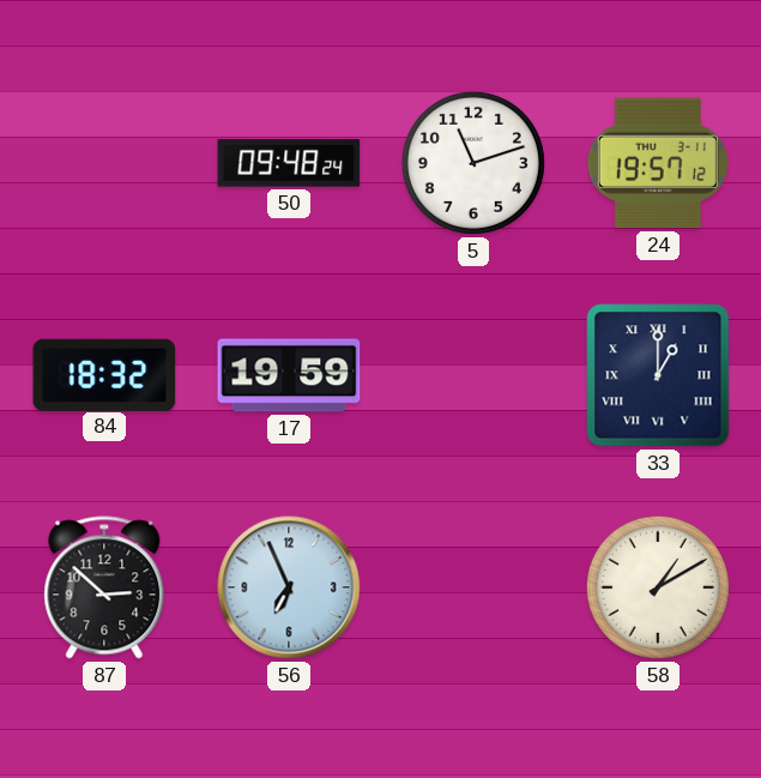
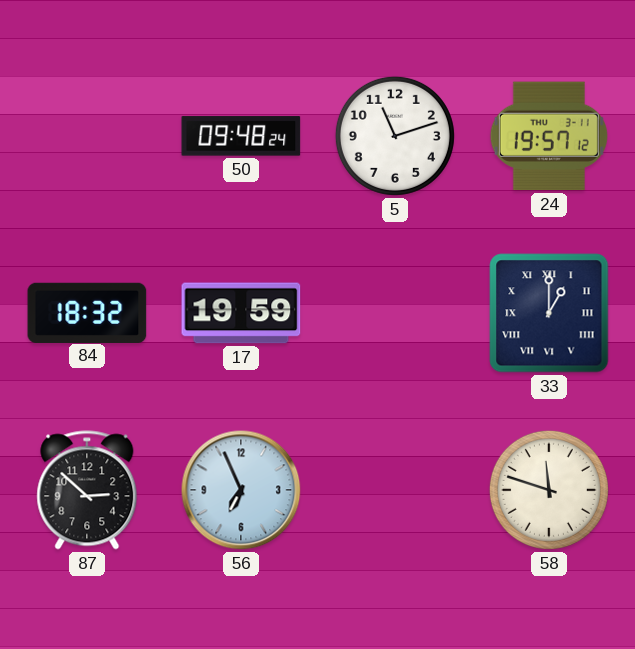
58: 1:10 -> 11:48
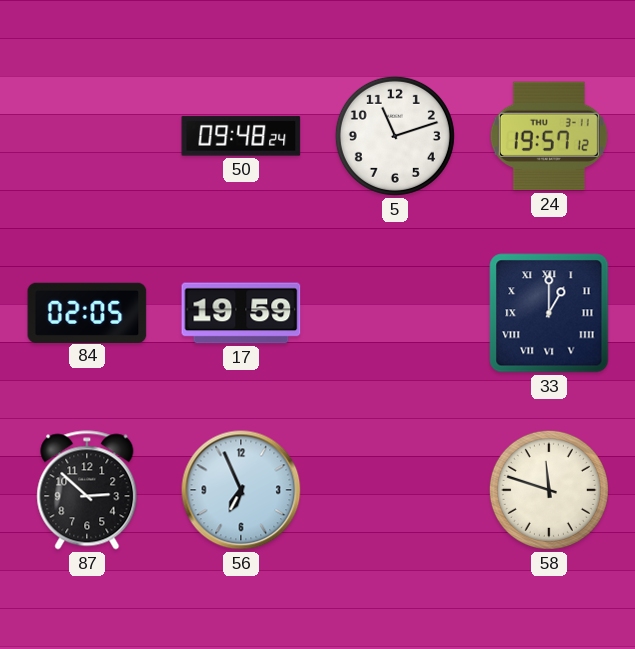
84: 18:32 -> 02:05
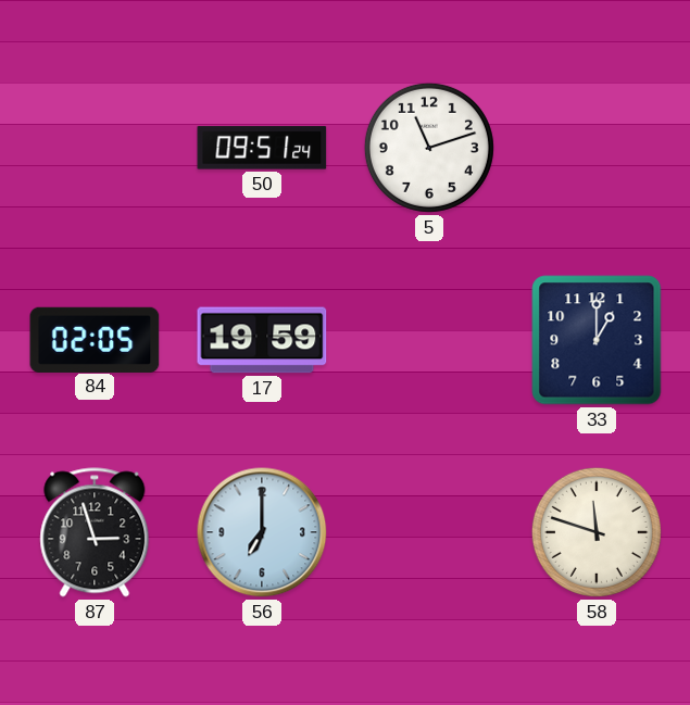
50: 09:48 -> 09:51
24: 19:57 -> none
33 numerals: Roman -> Arabic
87: 2:52 -> 2:57
56: 6:56 -> 7:00
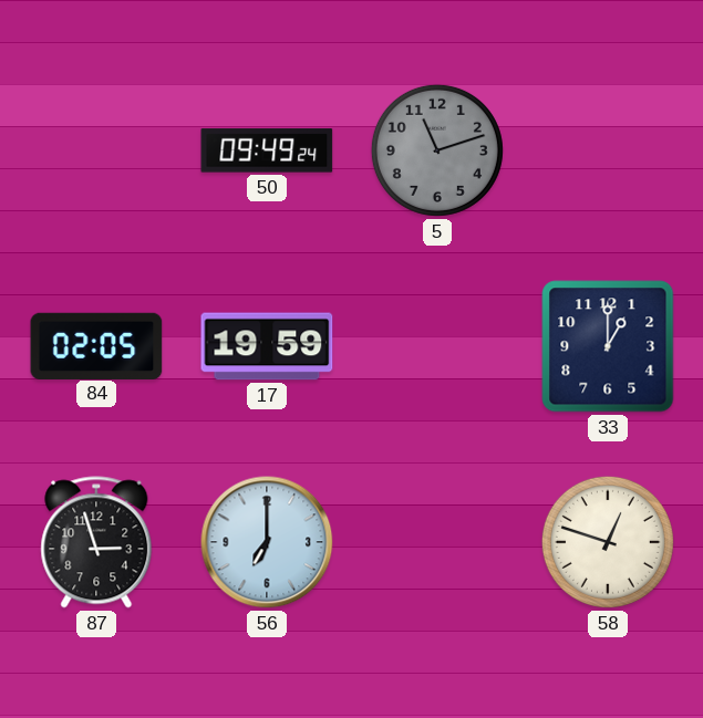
50: 09:51 -> 09:49
5 dial: white -> grey
58: 11:48 -> 12:48
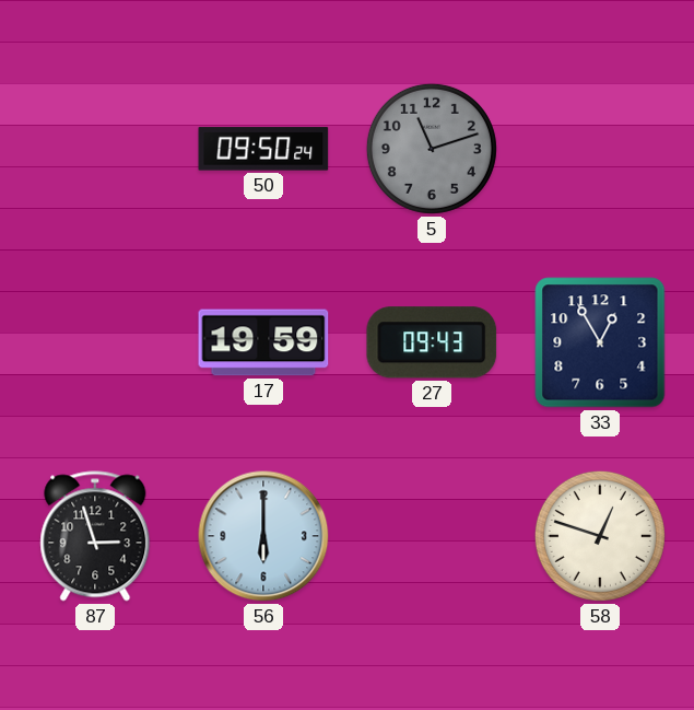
50: 09:49 -> 09:50
84: 02:05 -> none
27: none -> 09:43
33: 1:00 -> 12:55
56: 7:00 -> 6:00
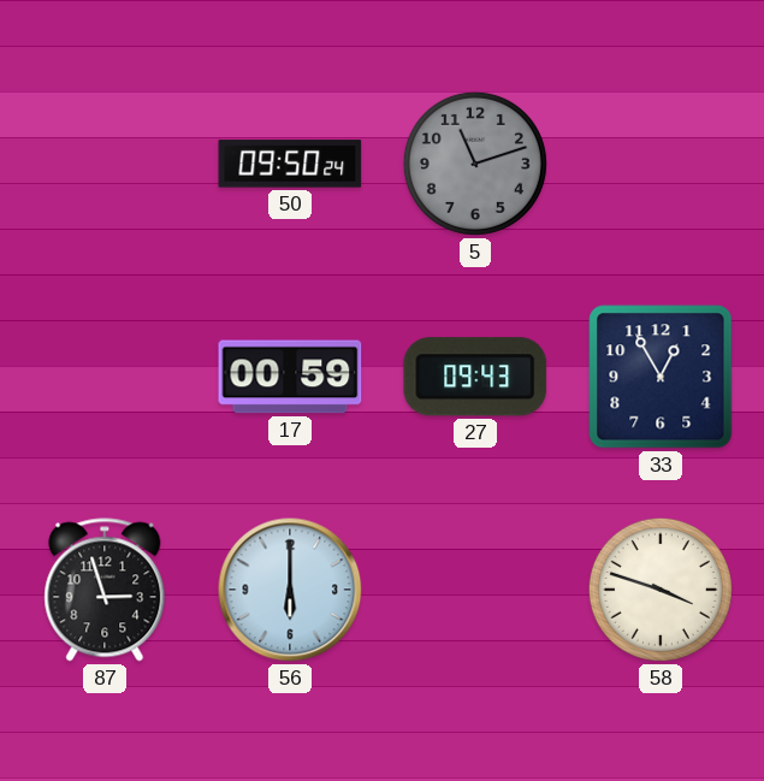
17: 19:59 -> 00:59
58: 12:48 -> 3:48
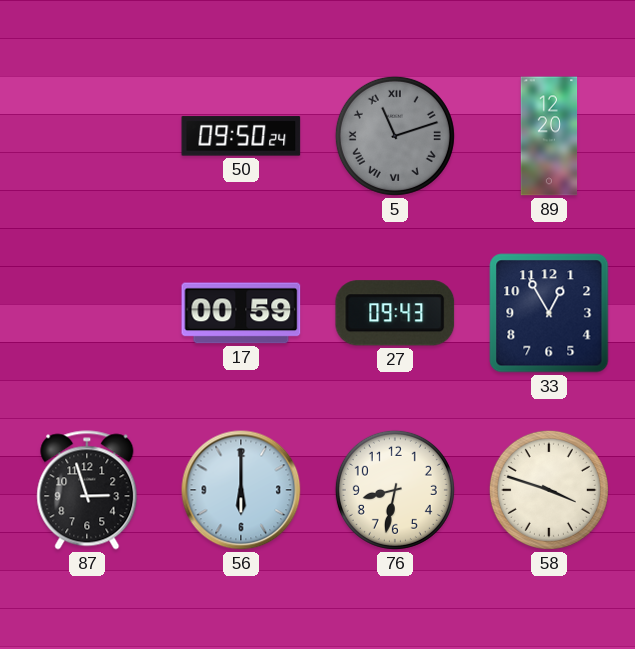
5 numerals: Arabic -> Roman
89: none -> 12:20
76: none -> 8:32
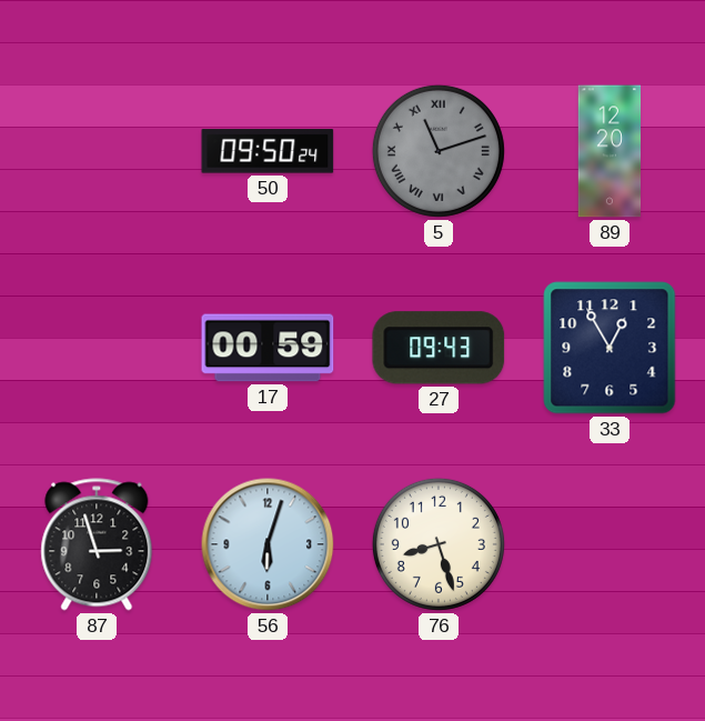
56: 6:00 -> 6:03
76: 8:32 -> 8:27
58: 3:48 -> none
